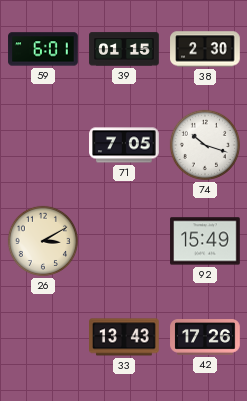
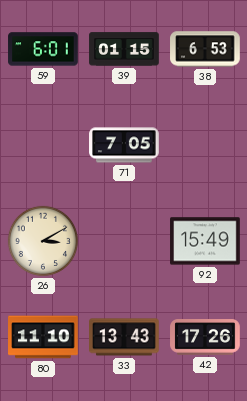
38: 2:30 -> 6:53
74: 10:18 -> none
80: none -> 11:10
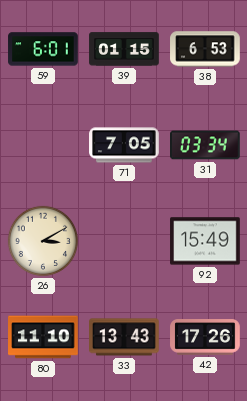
31: none -> 03:34
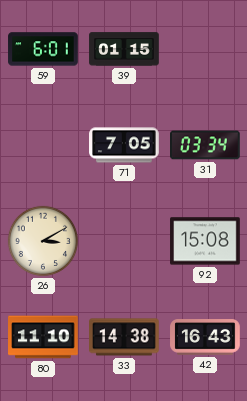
38: 6:53 -> none
92: 15:49 -> 15:08
33: 13:43 -> 14:38
42: 17:26 -> 16:43
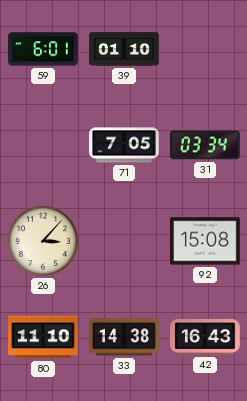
39: 01:15 -> 01:10
26: 3:10 -> 3:07
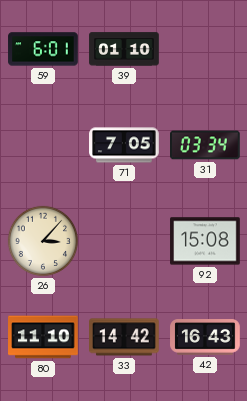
33: 14:38 -> 14:42
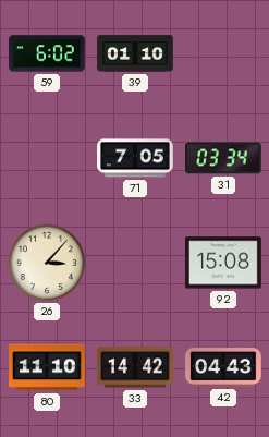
59: 6:01 -> 6:02
42: 16:43 -> 04:43
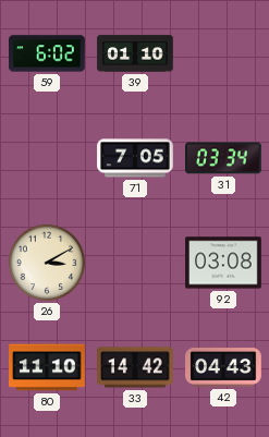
26: 3:07 -> 3:10
92: 15:08 -> 03:08
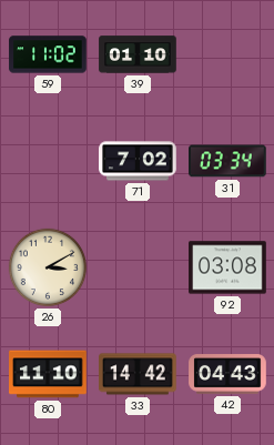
59: 6:02 -> 11:02
71: 7:05 -> 7:02
